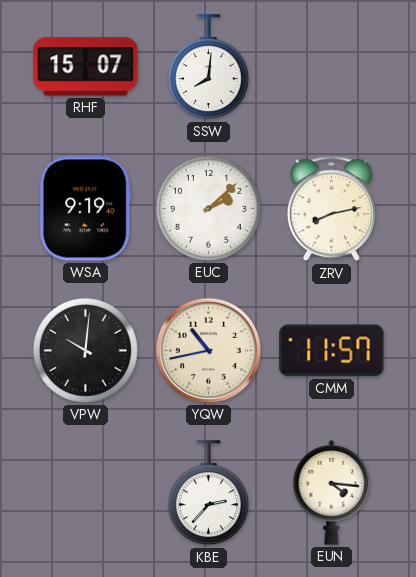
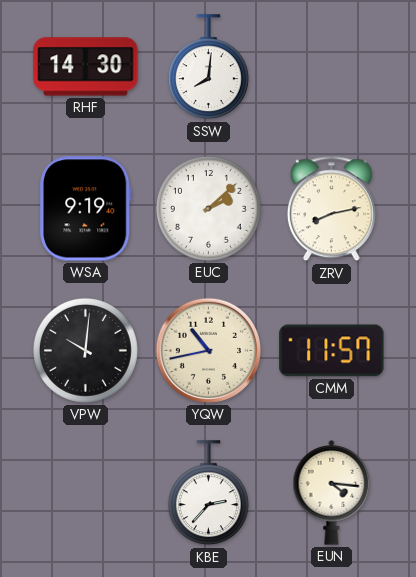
RHF: 15:07 -> 14:30
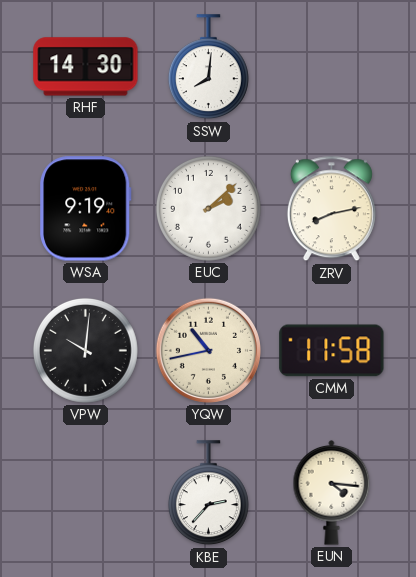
CMM: 11:57 -> 11:58
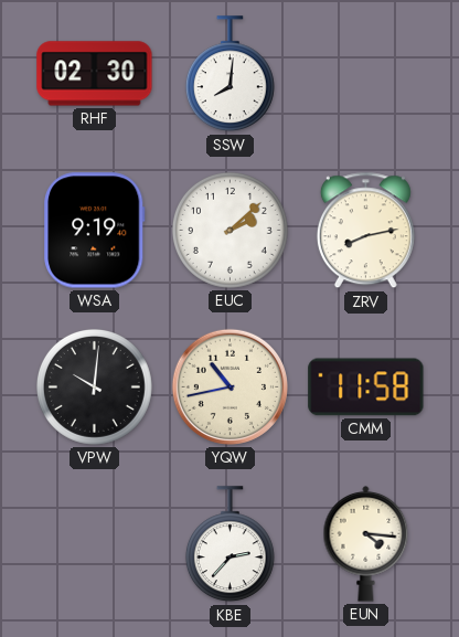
RHF: 14:30 -> 02:30
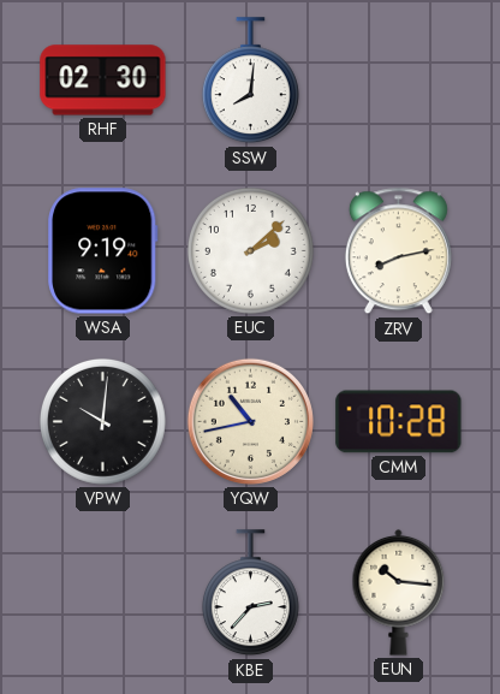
CMM: 11:58 -> 10:28
EUN: 4:16 -> 10:16
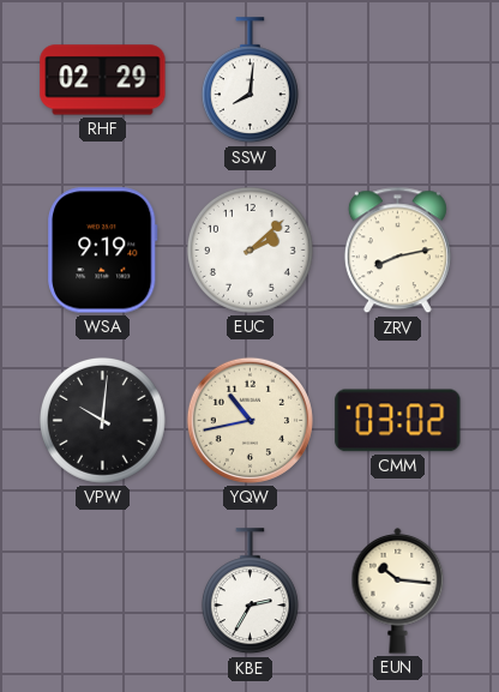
RHF: 02:30 -> 02:29
CMM: 10:28 -> 03:02
KBE: 2:37 -> 2:35
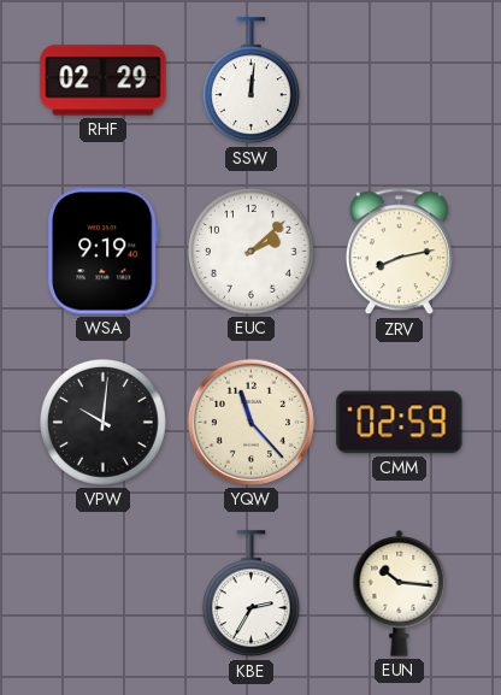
SSW: 8:01 -> 12:01
YQW: 10:43 -> 11:23
CMM: 03:02 -> 02:59
